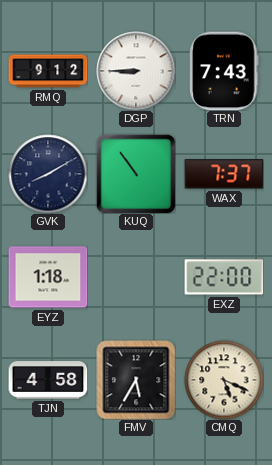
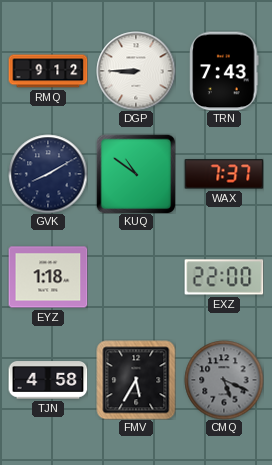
KUQ: 10:54 -> 10:51
CMQ dial: cream -> grey
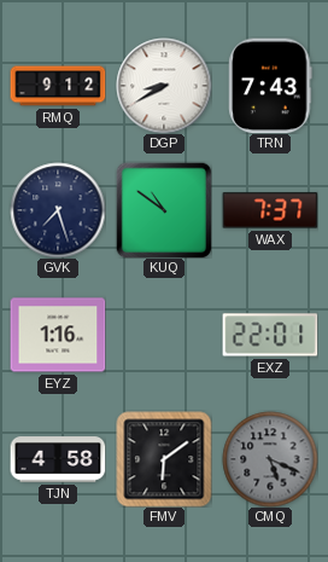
DGP: 8:45 -> 8:40
GVK: 8:10 -> 7:27
EYZ: 1:18 -> 1:16
EXZ: 22:00 -> 22:01
FMV: 5:35 -> 6:09
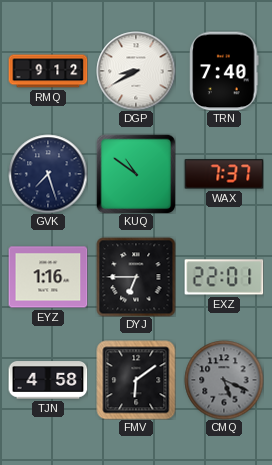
TRN: 7:43 -> 7:40
DYJ: none -> 6:45
